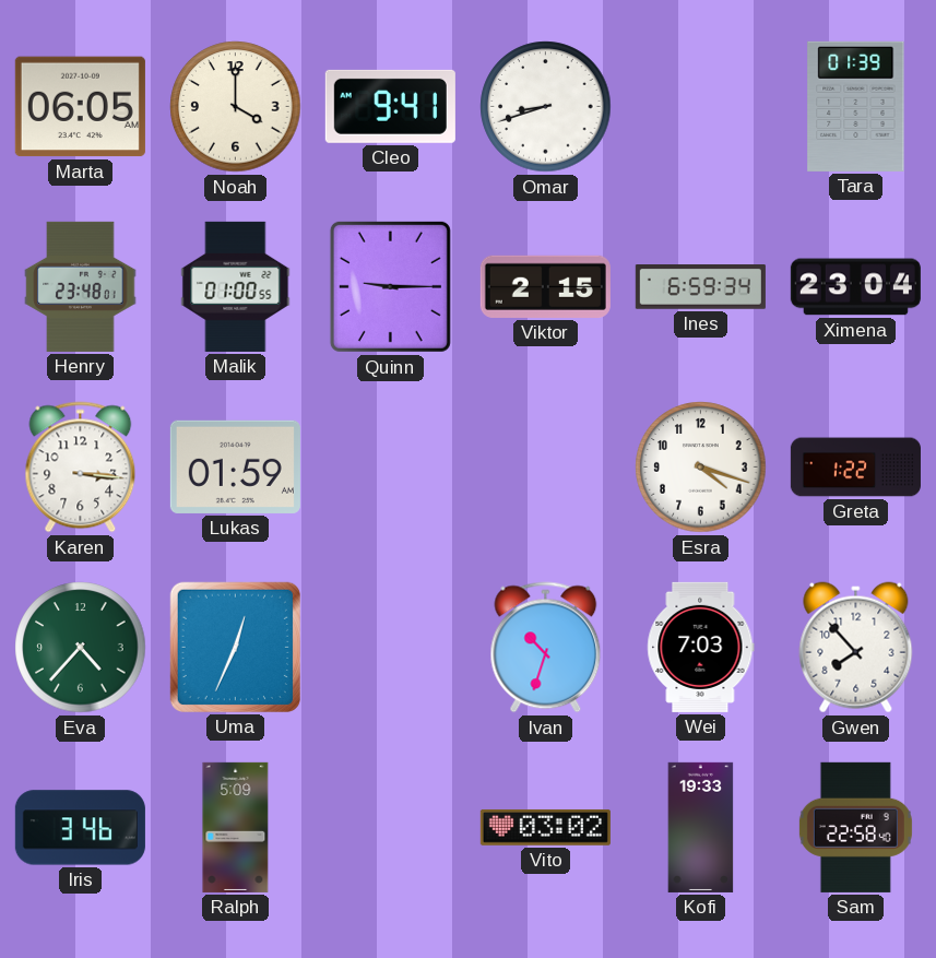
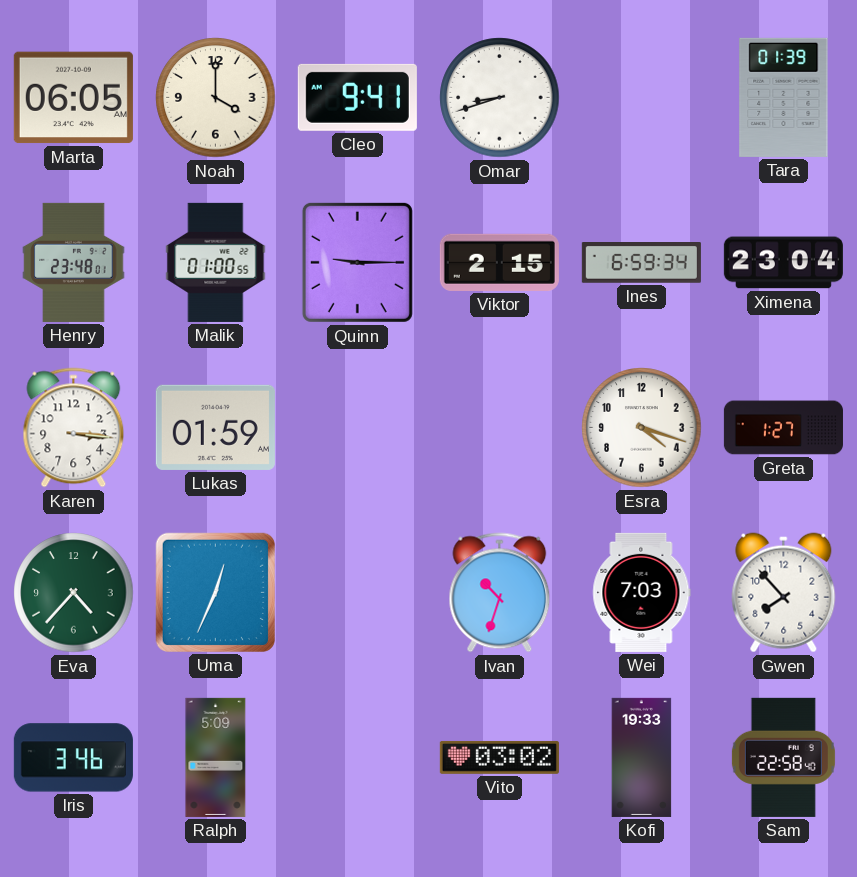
Greta: 1:22 -> 1:27
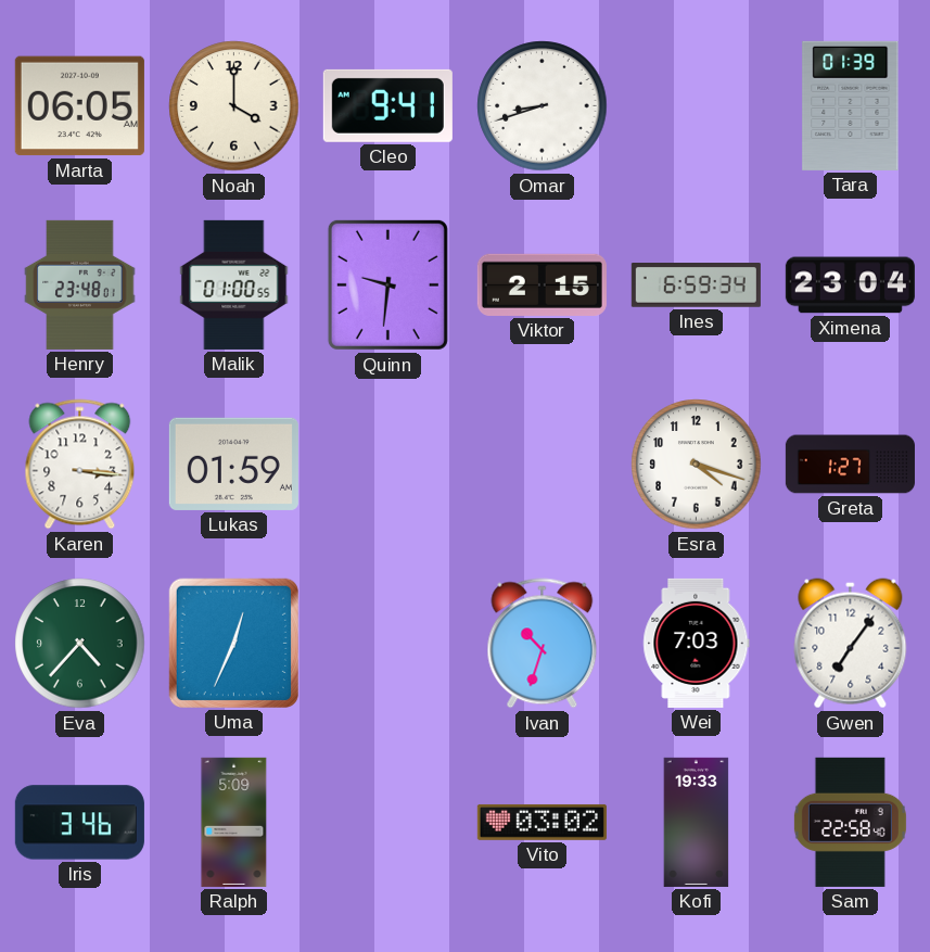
Quinn: 9:15 -> 9:31
Gwen: 7:53 -> 7:06
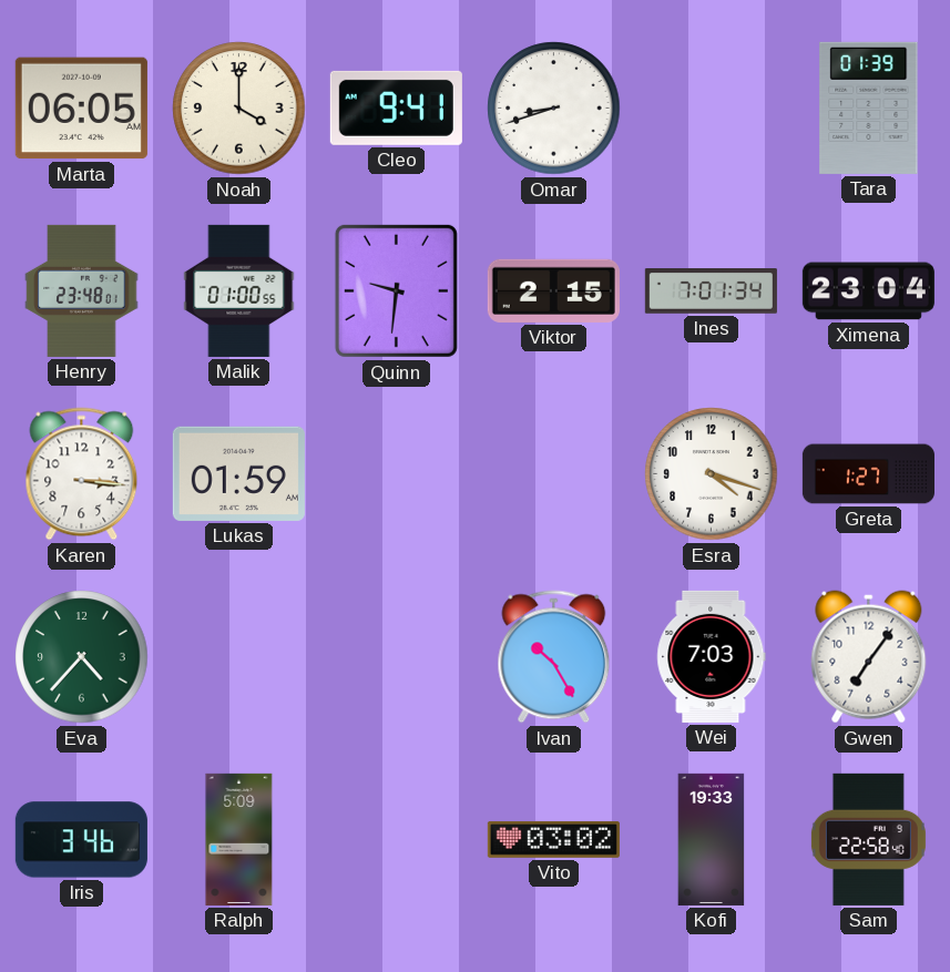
Ines: 6:59 -> 7:01
Uma: 12:34 -> none
Ivan: 10:33 -> 10:25
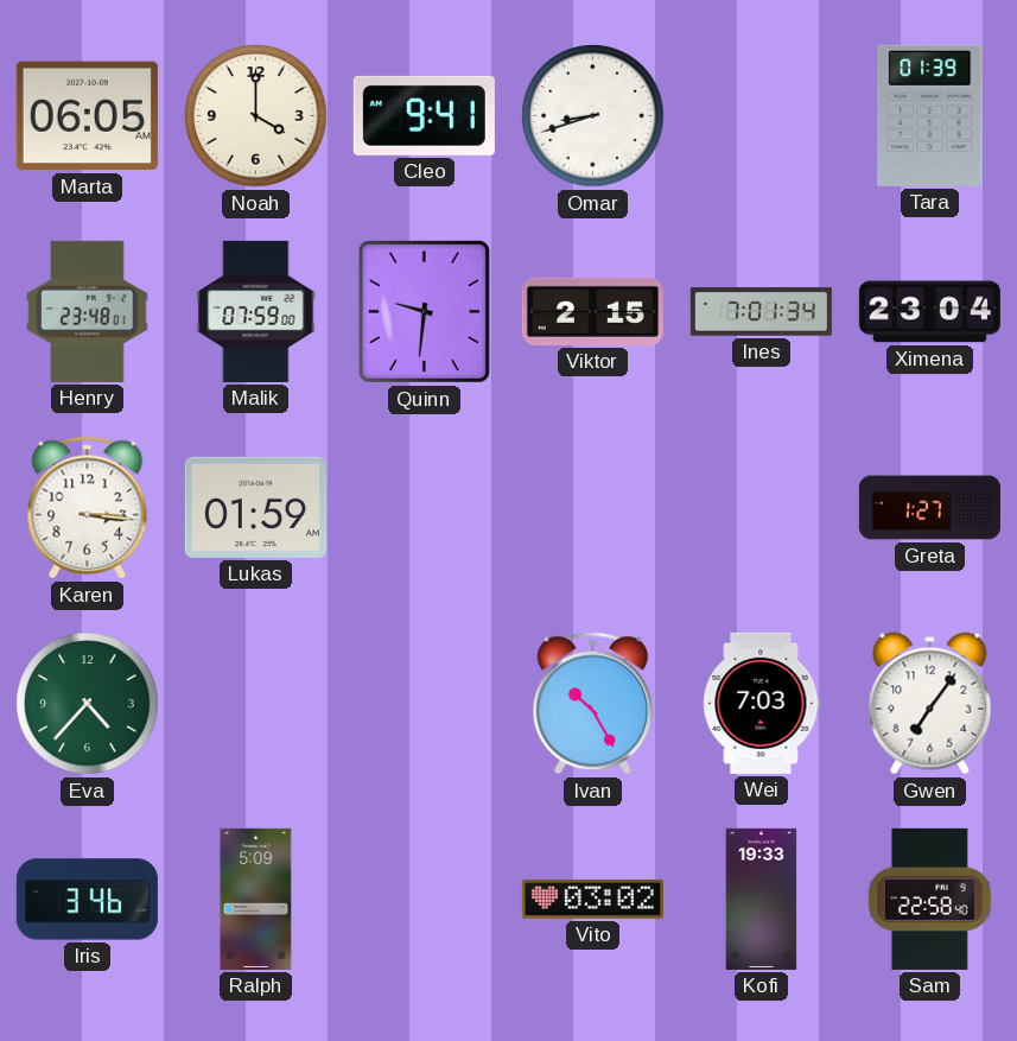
Malik: 01:00 -> 07:59
Esra: 4:18 -> none
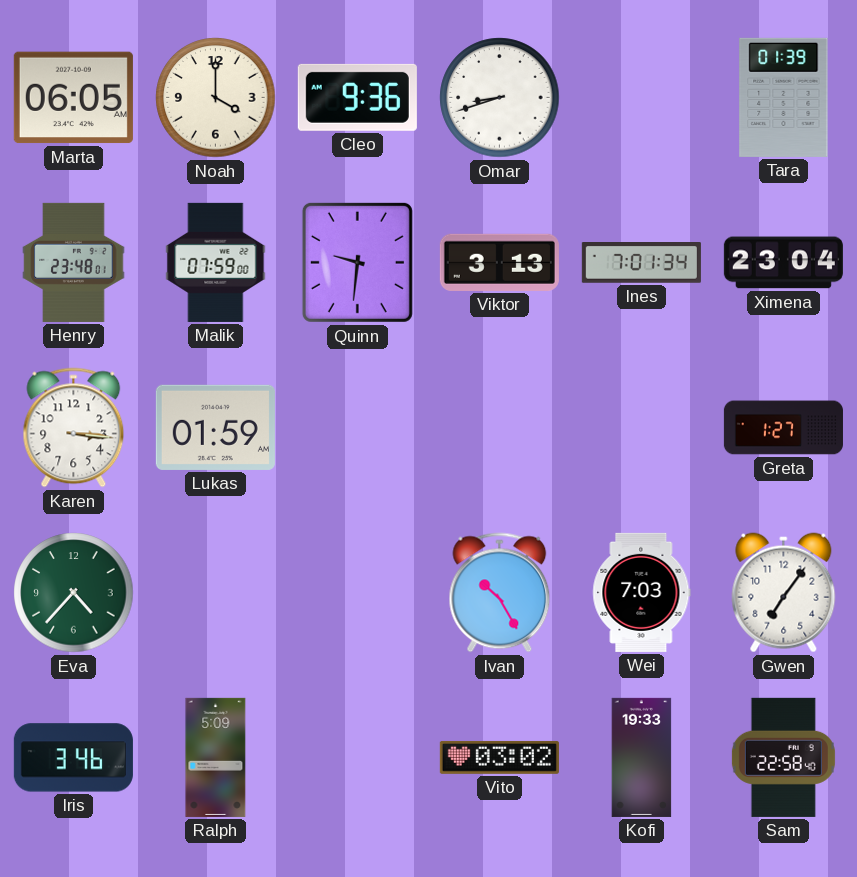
Cleo: 9:41 -> 9:36
Viktor: 2:15 -> 3:13
